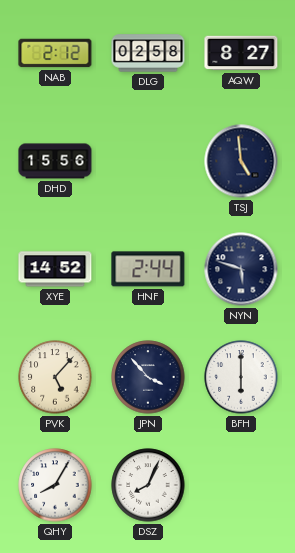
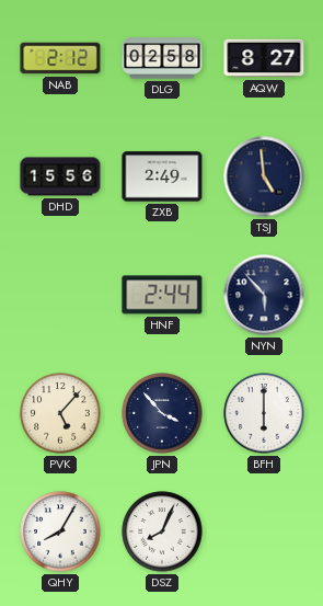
ZXB: none -> 2:49
XYE: 14:52 -> none
NYN: 5:48 -> 5:53
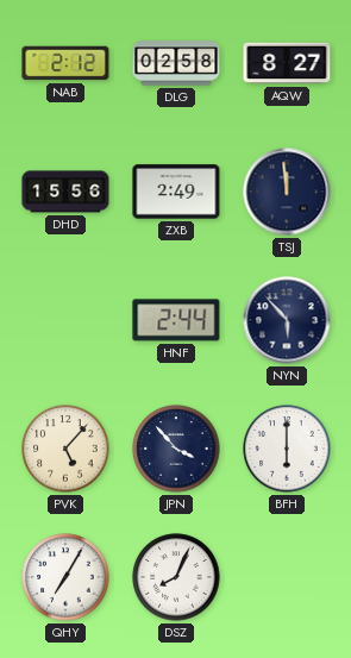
TSJ: 4:59 -> 11:59
QHY: 8:05 -> 7:05
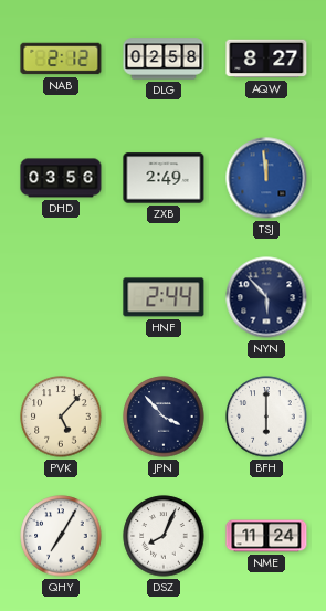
DHD: 15:56 -> 03:56
TSJ dial: navy -> blue
NME: none -> 11:24
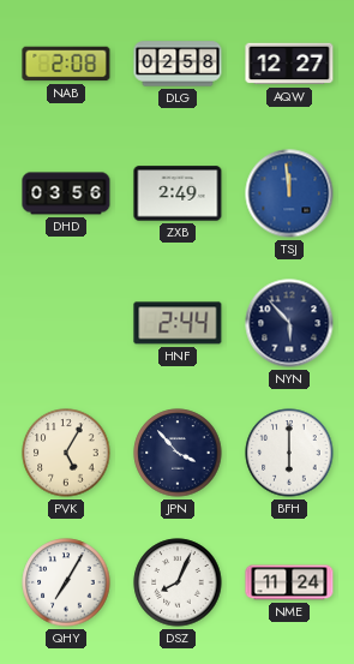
NAB: 2:12 -> 2:08
AQW: 8:27 -> 12:27
PVK: 5:07 -> 5:05
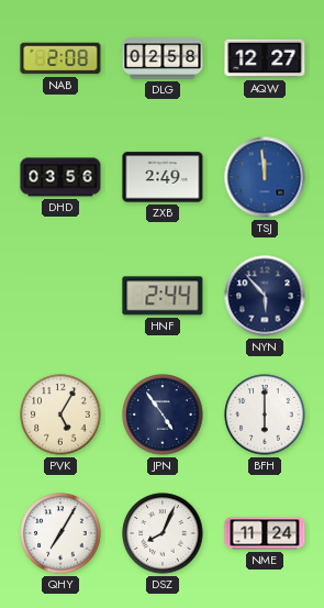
JPN: 3:53 -> 4:54
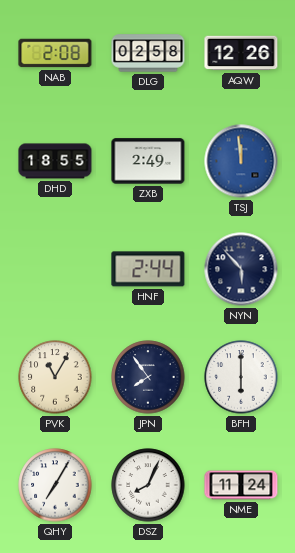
AQW: 12:27 -> 12:26
DHD: 03:56 -> 18:55
PVK: 5:05 -> 11:05
JPN: 4:54 -> 7:54
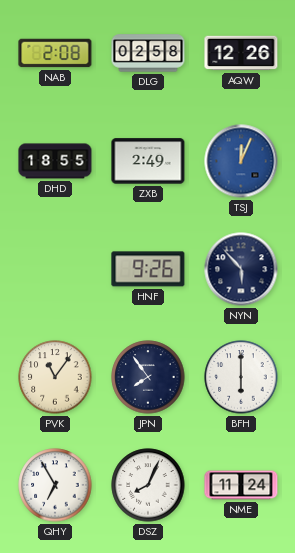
TSJ: 11:59 -> 12:04
HNF: 2:44 -> 9:26
PVK: 11:05 -> 11:06
QHY: 7:05 -> 6:55
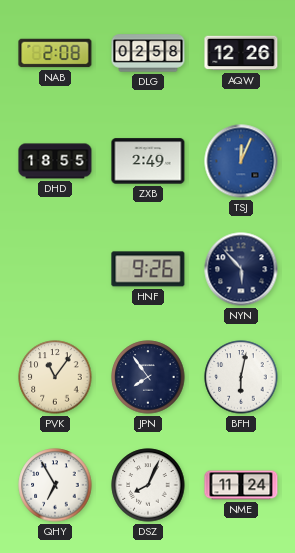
BFH: 6:00 -> 6:02
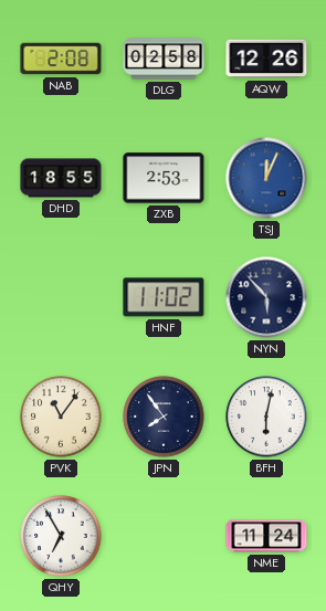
ZXB: 2:49 -> 2:53
HNF: 9:26 -> 11:02
DSZ: 8:04 -> none
